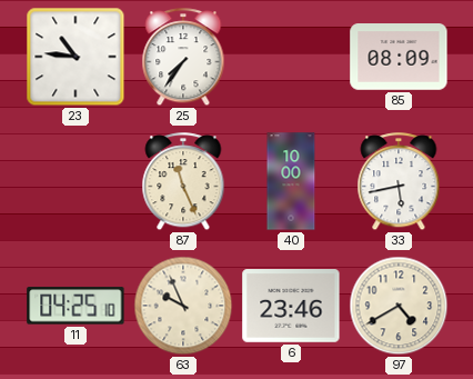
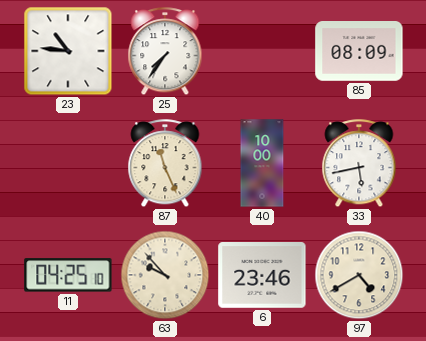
63: 9:56 -> 9:53
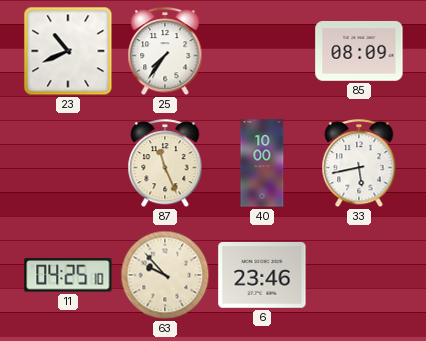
23: 10:46 -> 10:41
97: 4:40 -> none
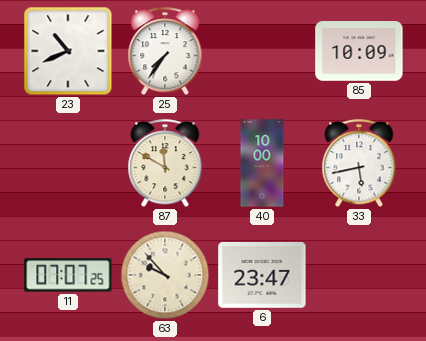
85: 08:09 -> 10:09
87: 11:26 -> 11:50
11: 04:25 -> 07:07
6: 23:46 -> 23:47
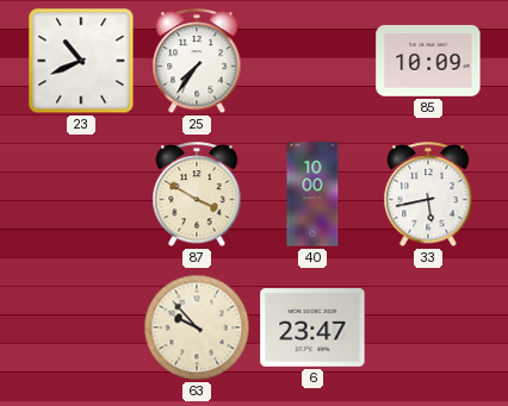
87: 11:50 -> 3:50
11: 07:07 -> none
